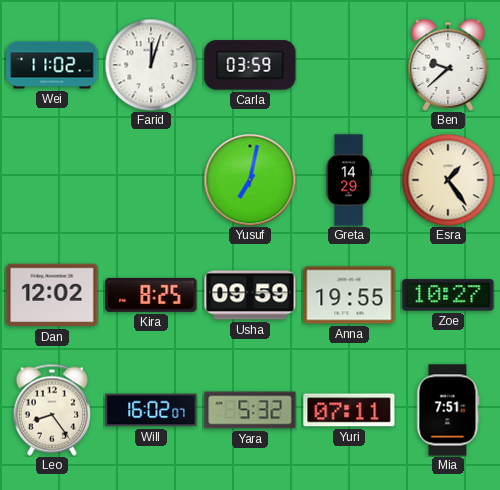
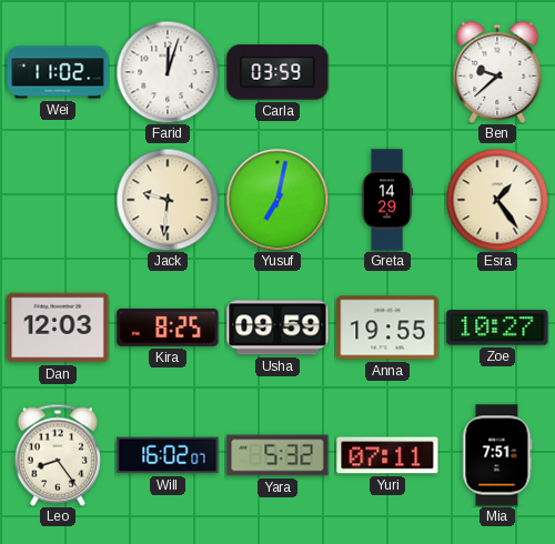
Jack: none -> 9:31
Dan: 12:02 -> 12:03
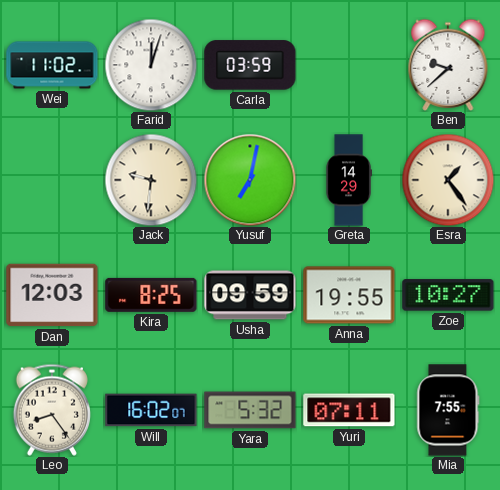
Mia: 7:51 -> 7:55
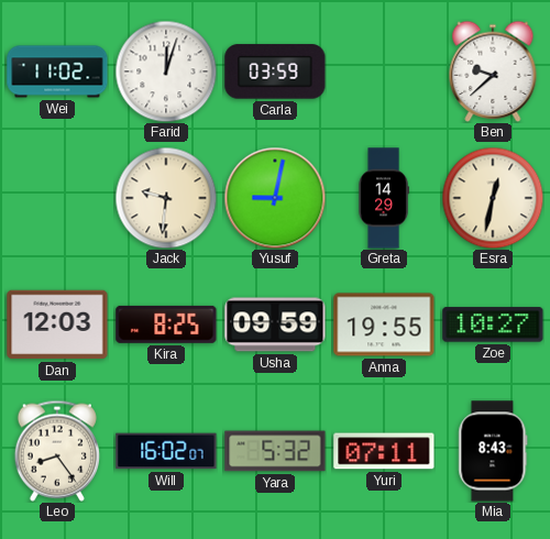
Yusuf: 7:02 -> 9:02
Esra: 1:24 -> 12:32
Mia: 7:55 -> 8:43
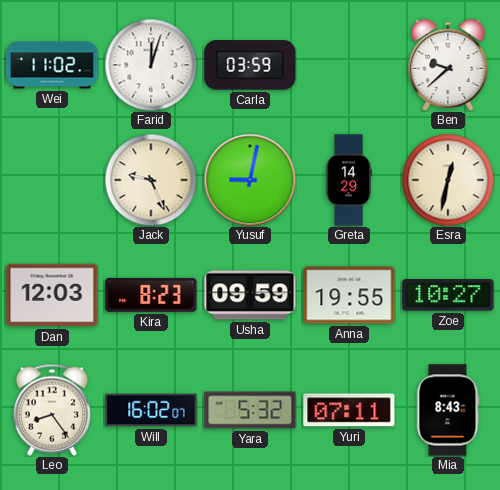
Jack: 9:31 -> 9:26
Kira: 8:25 -> 8:23
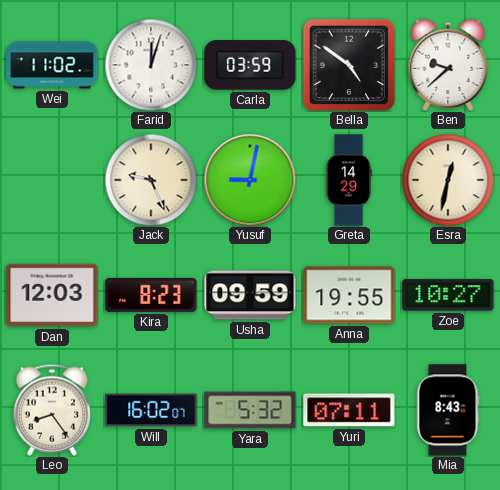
Bella: none -> 4:51
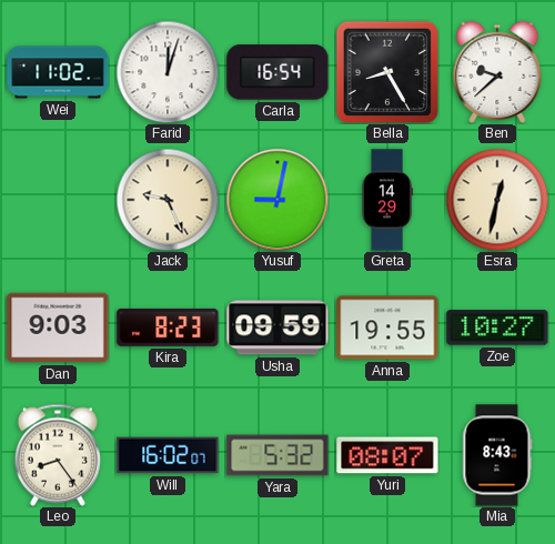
Carla: 03:59 -> 16:54
Bella: 4:51 -> 8:25
Dan: 12:03 -> 9:03
Yuri: 07:11 -> 08:07
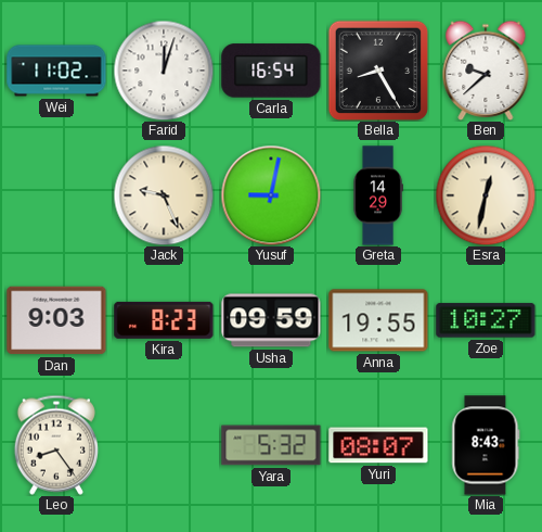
Will: 16:02 -> none
